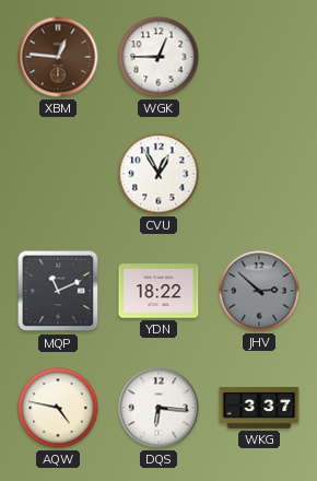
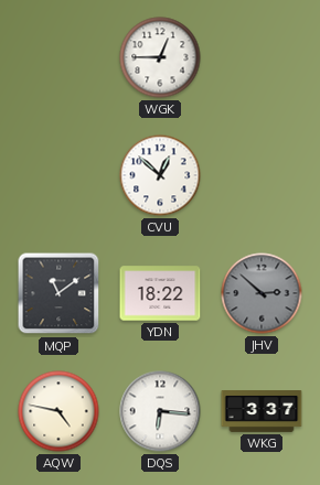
XBM: 12:46 -> none
CVU: 12:55 -> 12:52
MQP: 11:11 -> 11:09
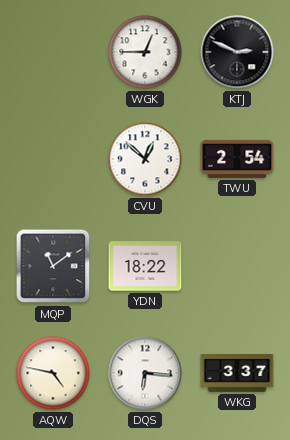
KTJ: none -> 2:49
TWU: none -> 2:54
JHV: 2:52 -> none
